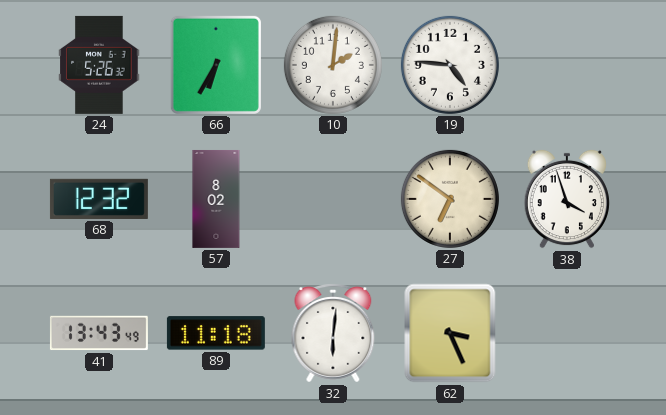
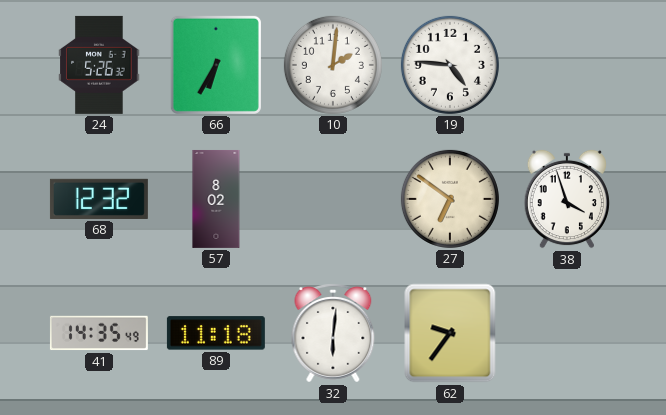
41: 13:43 -> 14:35
62: 3:26 -> 9:36
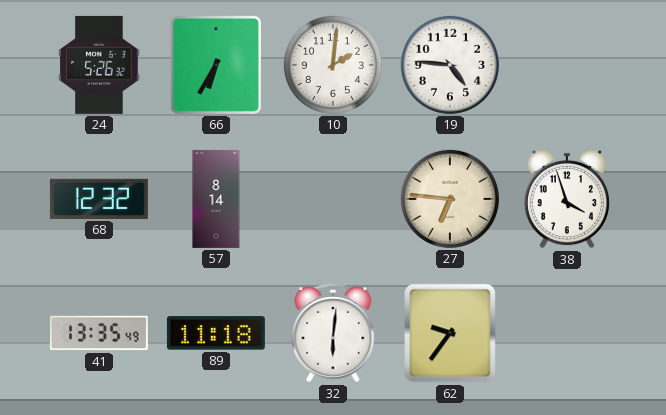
57: 8:02 -> 8:14
27: 6:51 -> 6:46
41: 14:35 -> 13:35
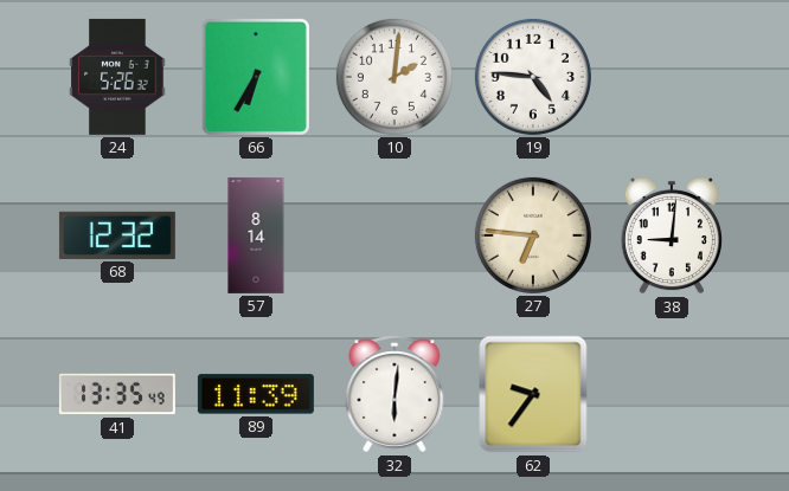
38: 3:57 -> 9:01
89: 11:18 -> 11:39
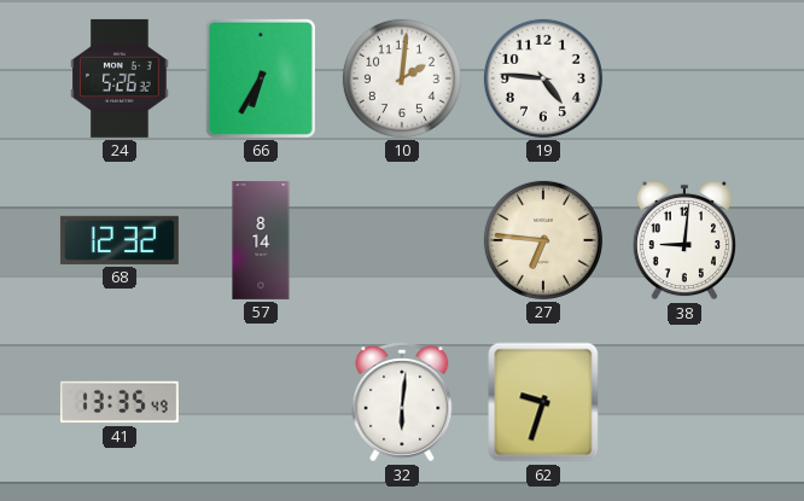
89: 11:39 -> none
62: 9:36 -> 9:33
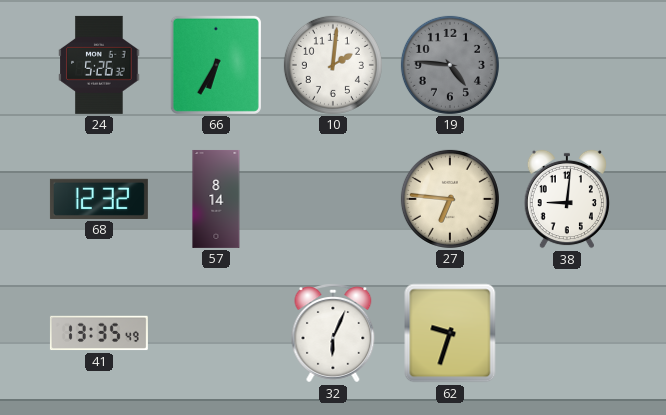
19 dial: white -> grey
32: 6:01 -> 6:04
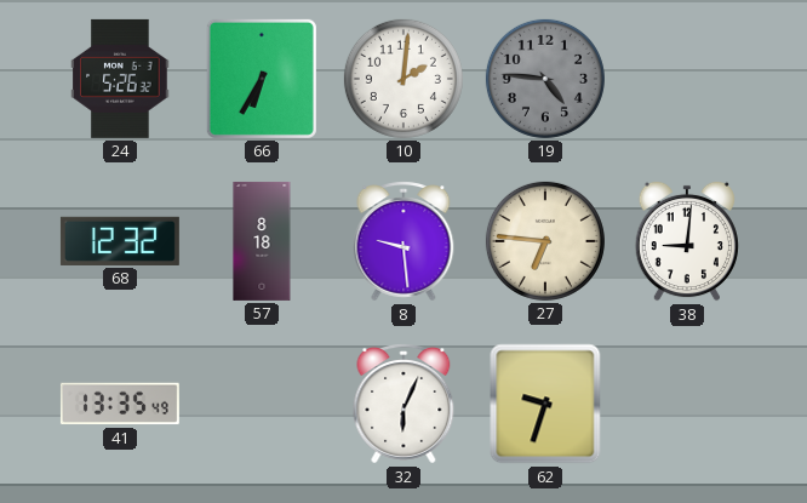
57: 8:14 -> 8:18
8: none -> 9:29
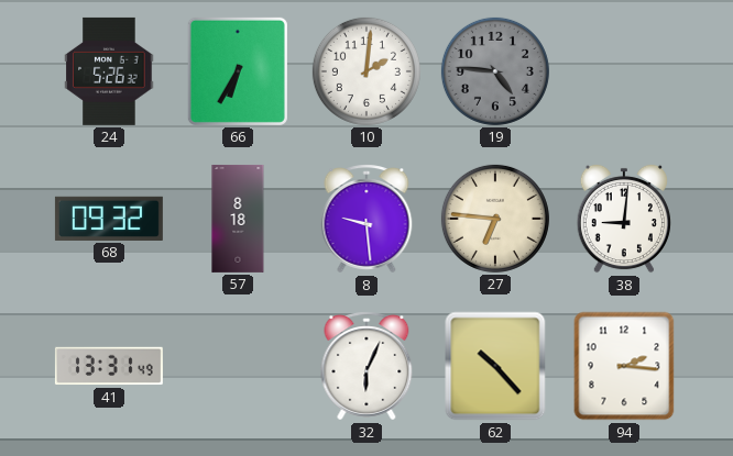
68: 12:32 -> 09:32
41: 13:35 -> 13:31
62: 9:33 -> 10:23
94: none -> 2:16
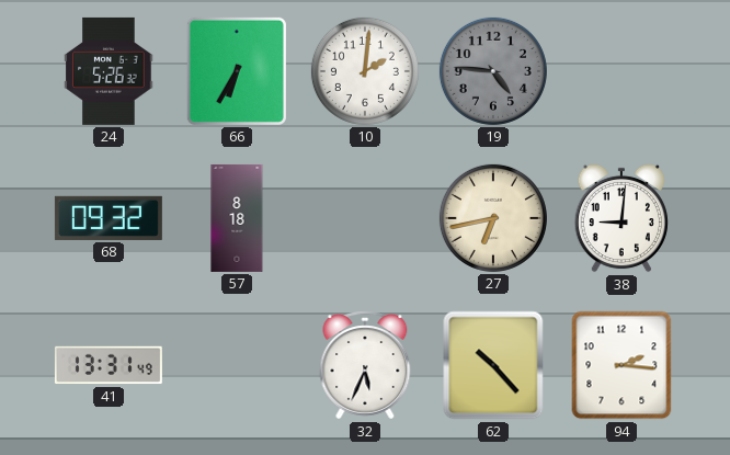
8: 9:29 -> none
27: 6:46 -> 6:43
32: 6:04 -> 5:34
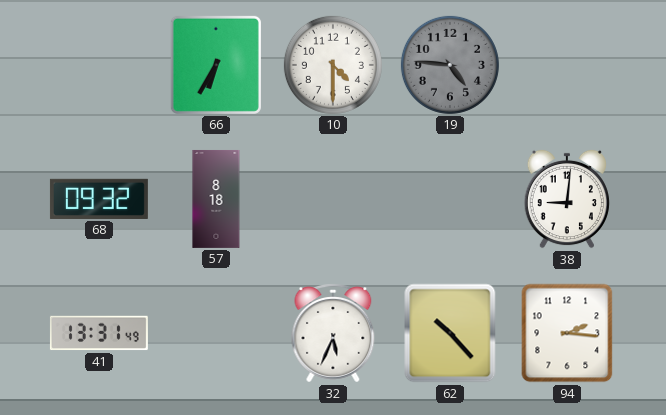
24: 5:26 -> none
10: 2:01 -> 4:30
27: 6:43 -> none
